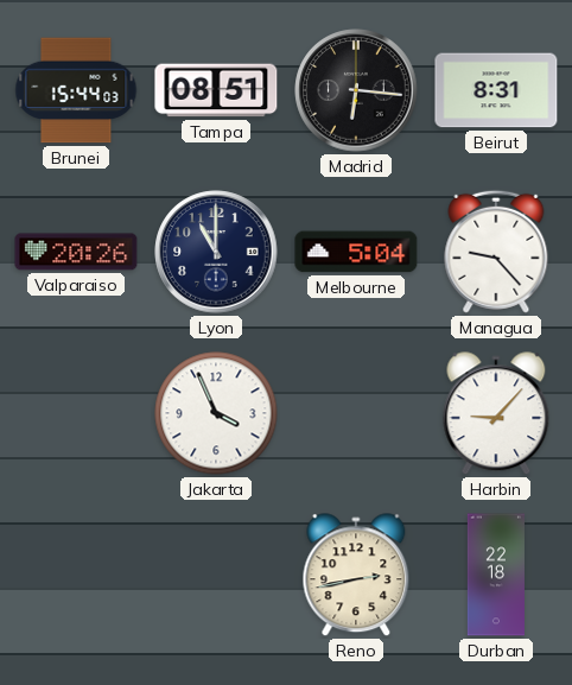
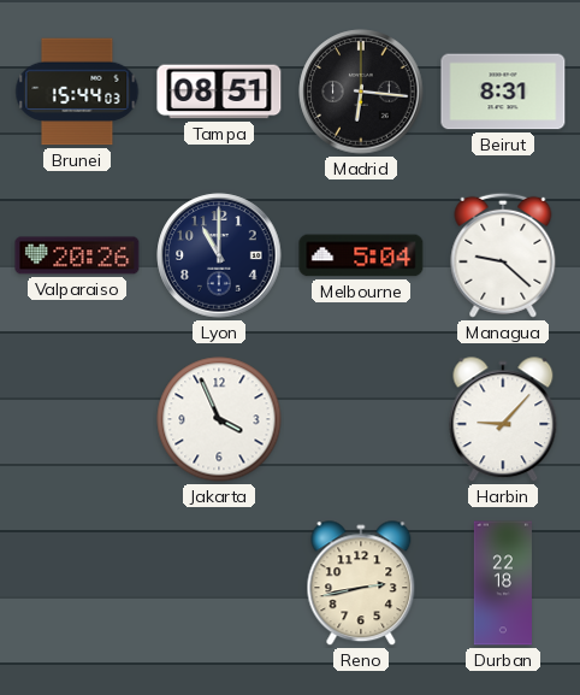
Managua: 9:23 -> 9:22
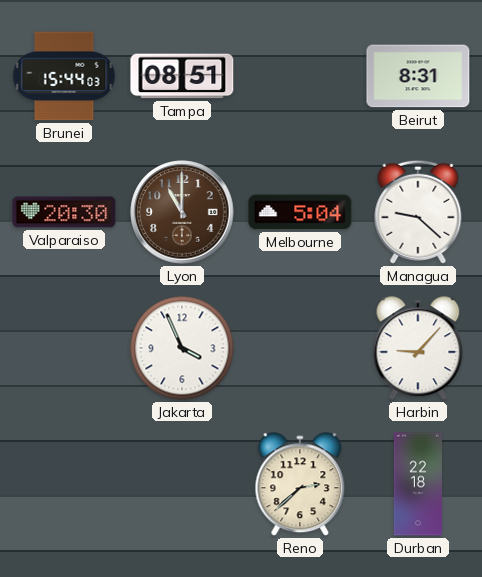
Madrid: 6:16 -> none
Valparaiso: 20:26 -> 20:30
Lyon dial: navy -> brown
Reno: 2:43 -> 2:38
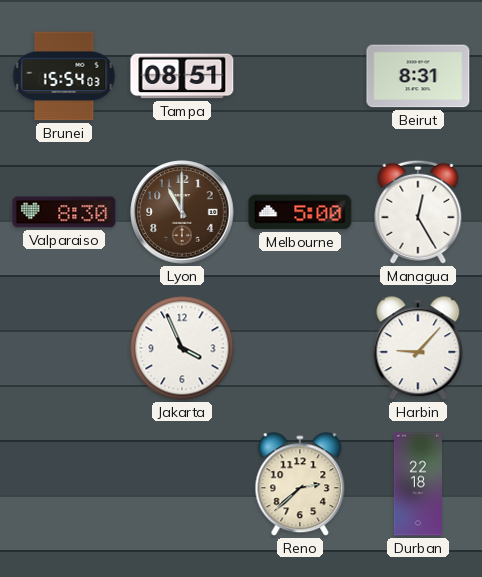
Brunei: 15:44 -> 15:54
Valparaiso: 20:30 -> 8:30
Melbourne: 5:04 -> 5:00
Managua: 9:22 -> 12:25
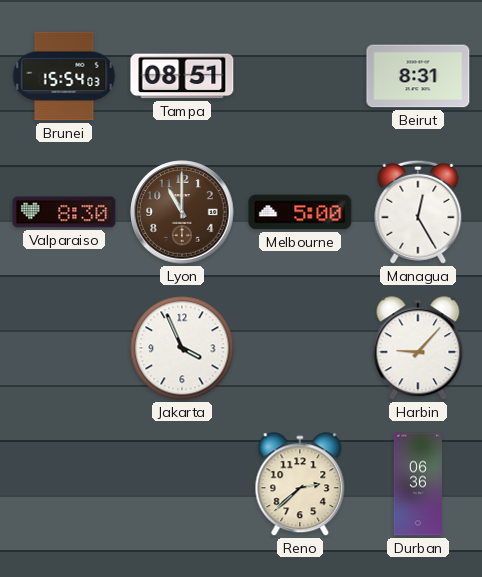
Durban: 22:18 -> 06:36
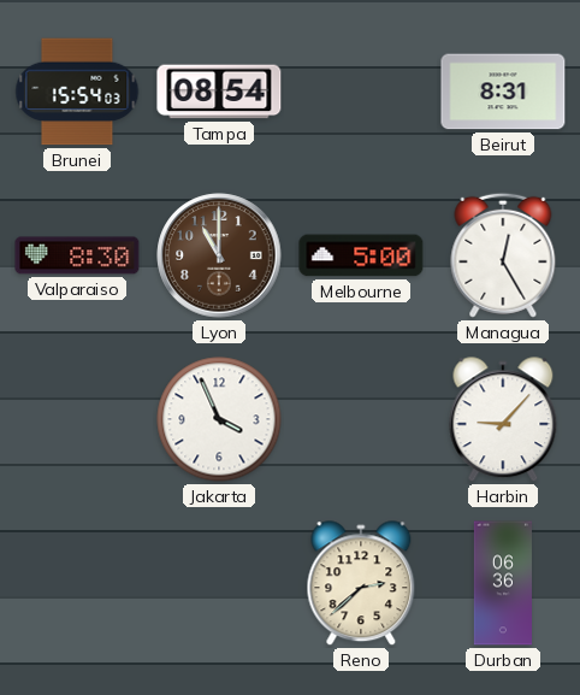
Tampa: 08:51 -> 08:54
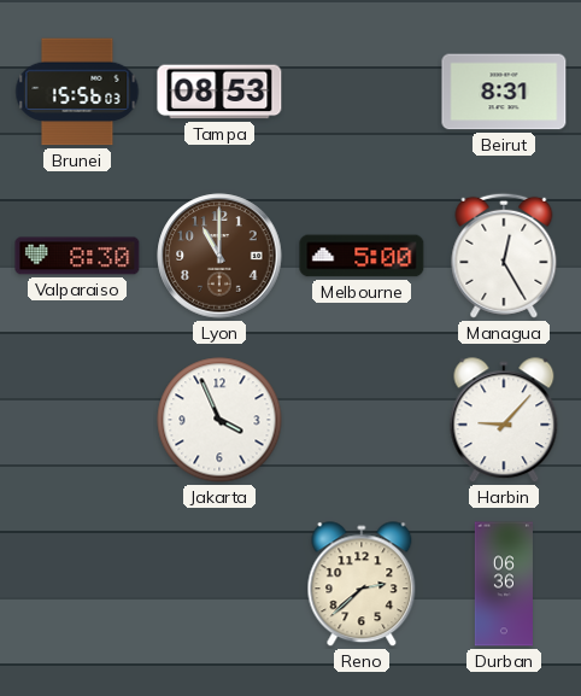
Brunei: 15:54 -> 15:56
Tampa: 08:54 -> 08:53
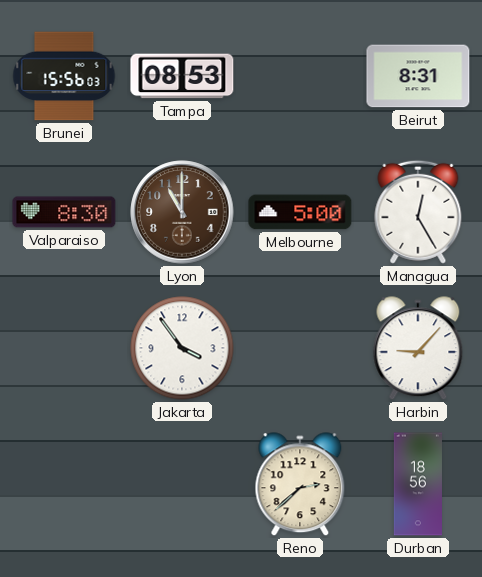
Jakarta: 3:56 -> 3:54
Durban: 06:36 -> 18:56
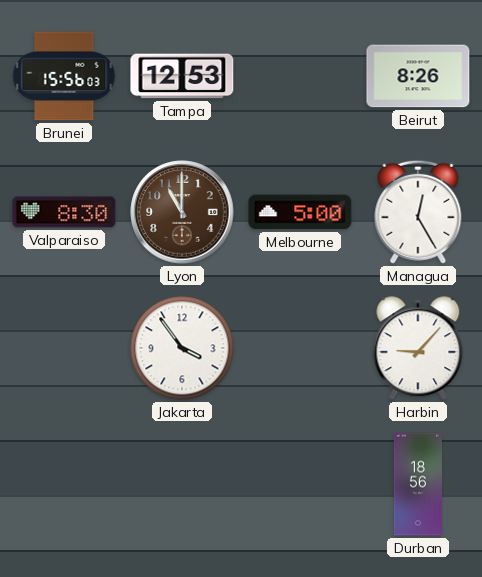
Tampa: 08:53 -> 12:53
Beirut: 8:31 -> 8:26
Reno: 2:38 -> none
